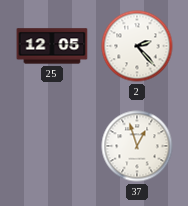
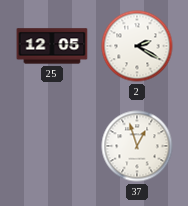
2: 2:23 -> 2:20
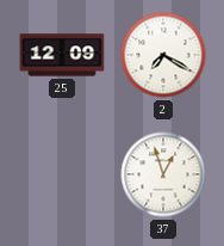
25: 12:05 -> 12:09
2: 2:20 -> 7:20
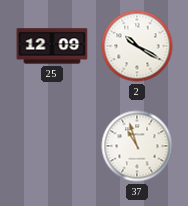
2: 7:20 -> 10:20
37: 12:57 -> 10:57
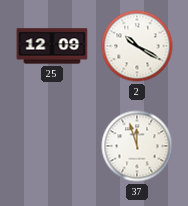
37: 10:57 -> 11:57
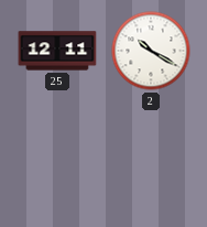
25: 12:09 -> 12:11
37: 11:57 -> none
